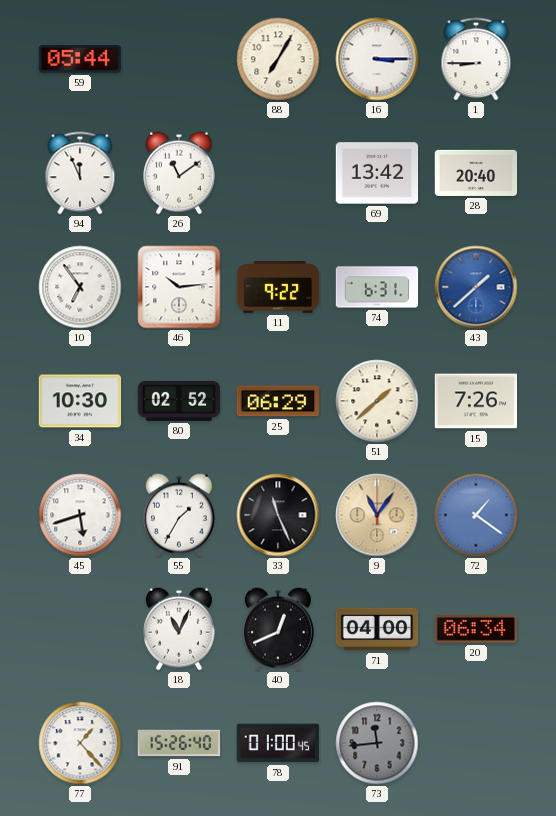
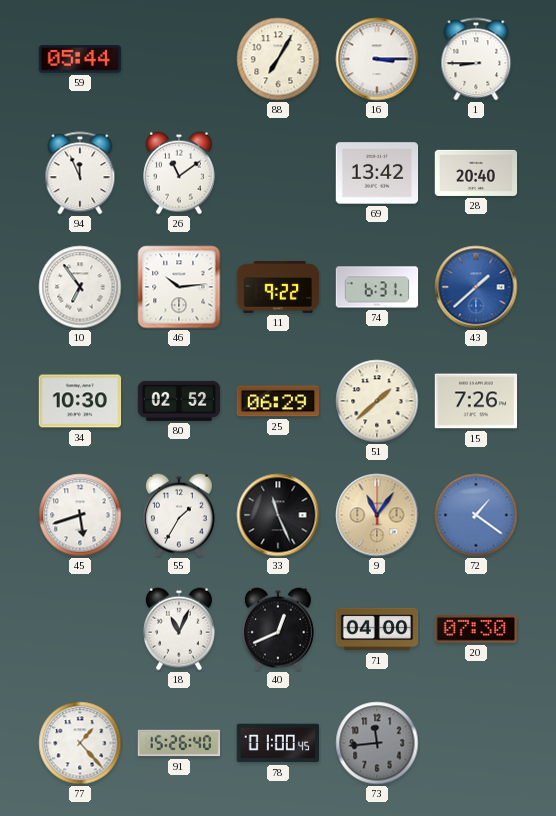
20: 06:34 -> 07:30
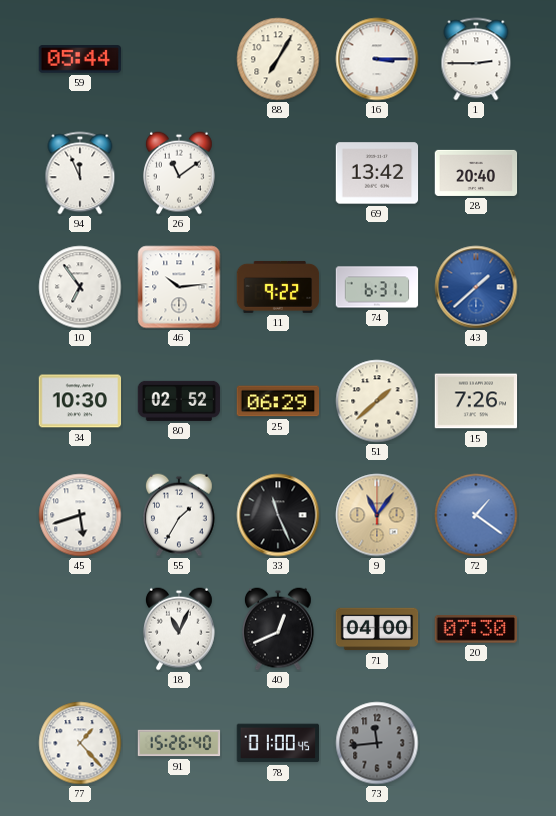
1: 8:45 -> 2:45
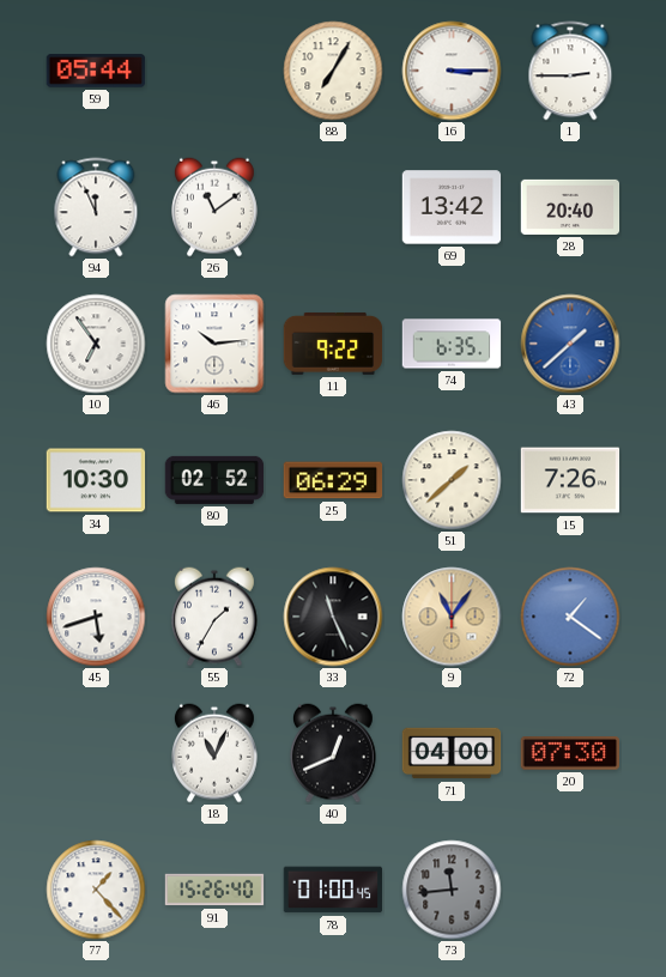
74: 6:31 -> 6:35
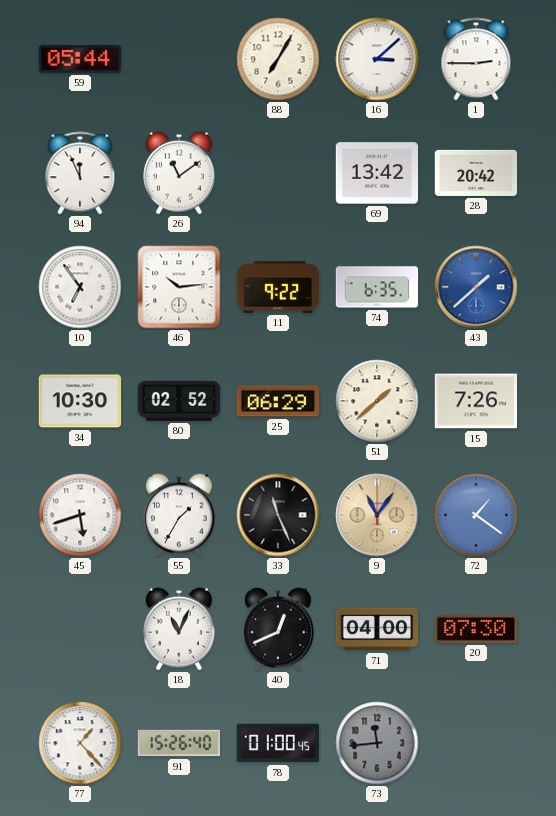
16: 3:15 -> 3:08
28: 20:40 -> 20:42
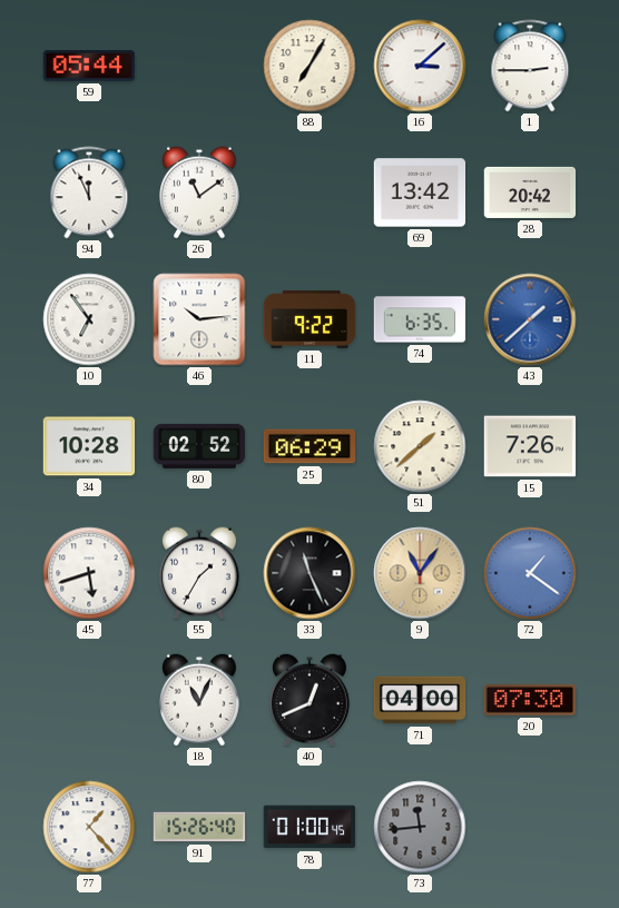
34: 10:30 -> 10:28
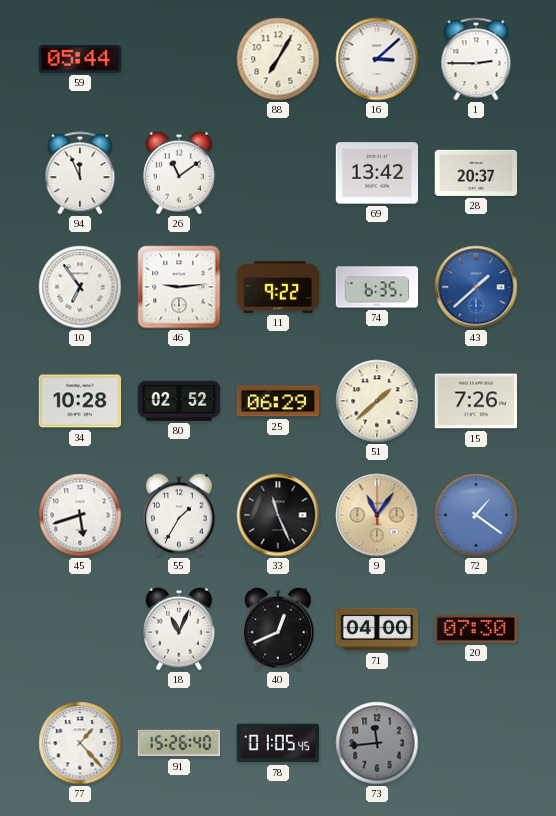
28: 20:42 -> 20:37
46: 10:14 -> 9:14
78: 01:00 -> 01:05
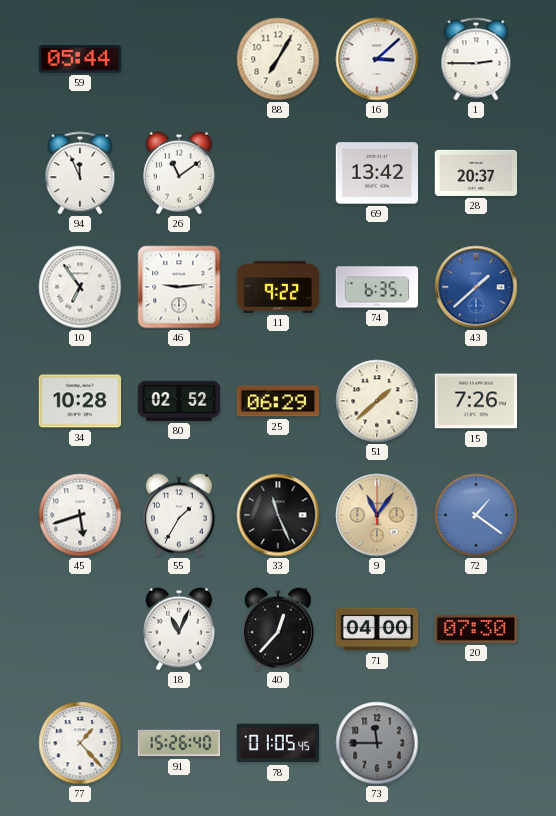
40: 12:41 -> 12:37
73: 11:44 -> 11:45
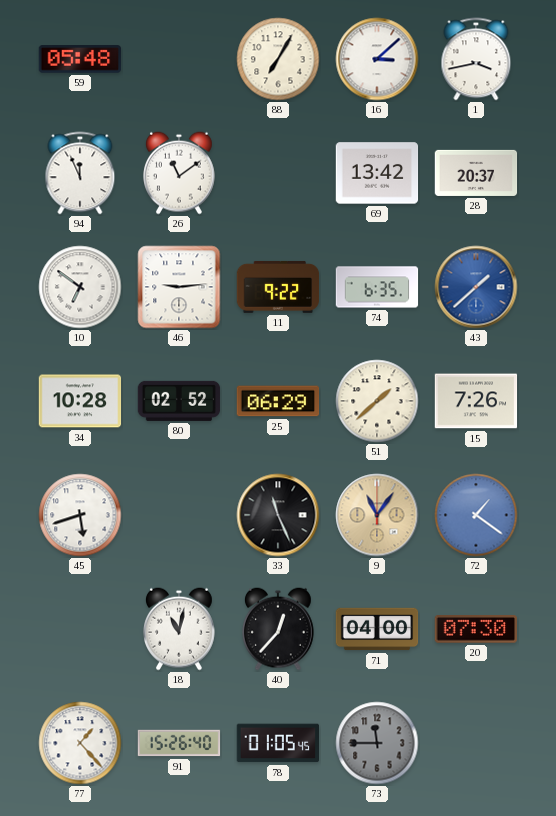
59: 05:44 -> 05:48
1: 2:45 -> 3:43
10: 6:54 -> 6:51
55: 1:35 -> none
18: 11:04 -> 11:02
